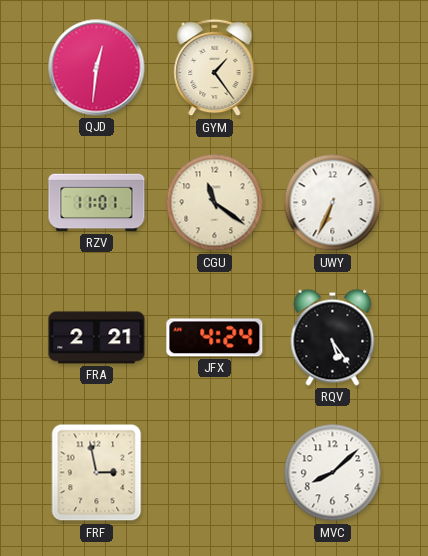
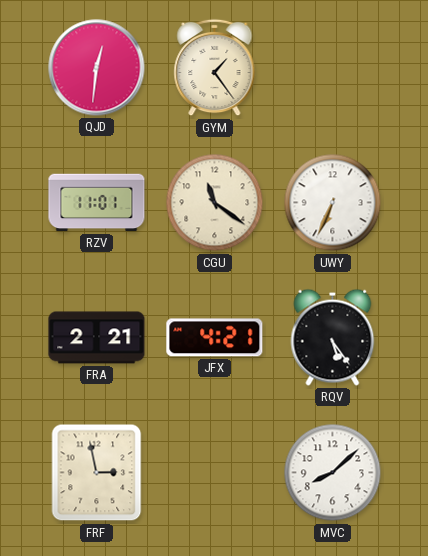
JFX: 4:24 -> 4:21
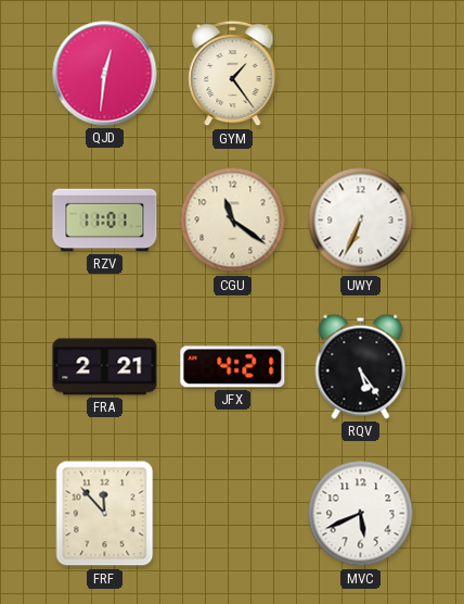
FRF: 2:58 -> 11:53
MVC: 8:08 -> 5:41
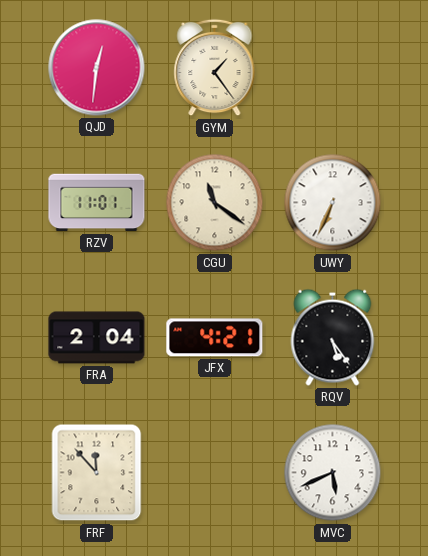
FRA: 2:21 -> 2:04
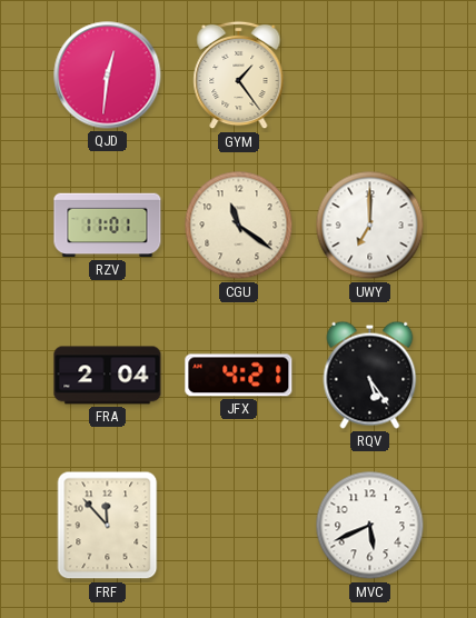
UWY: 6:34 -> 7:00
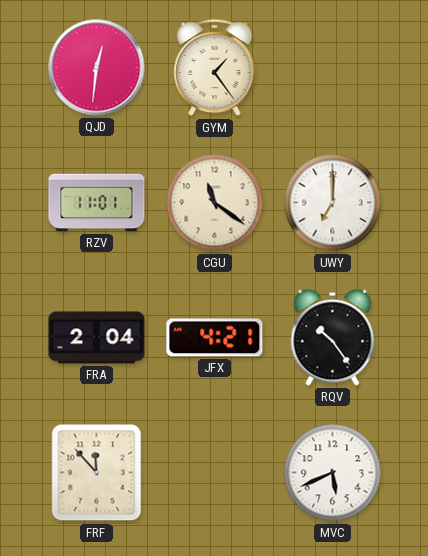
RQV: 5:24 -> 10:24
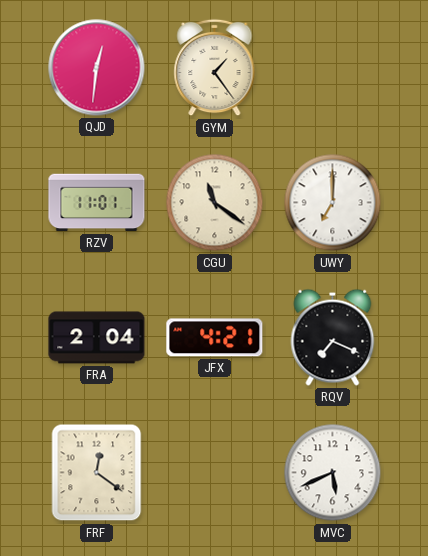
RQV: 10:24 -> 7:19
FRF: 11:53 -> 12:21
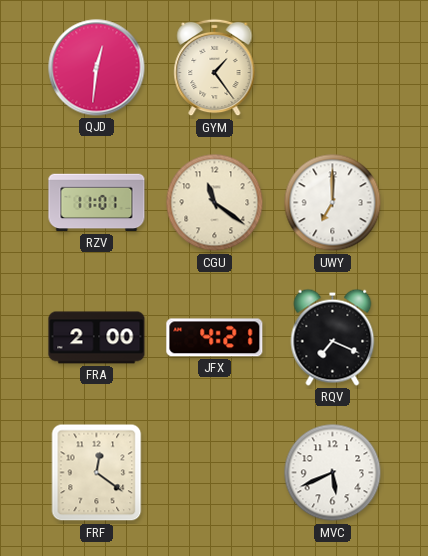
FRA: 2:04 -> 2:00
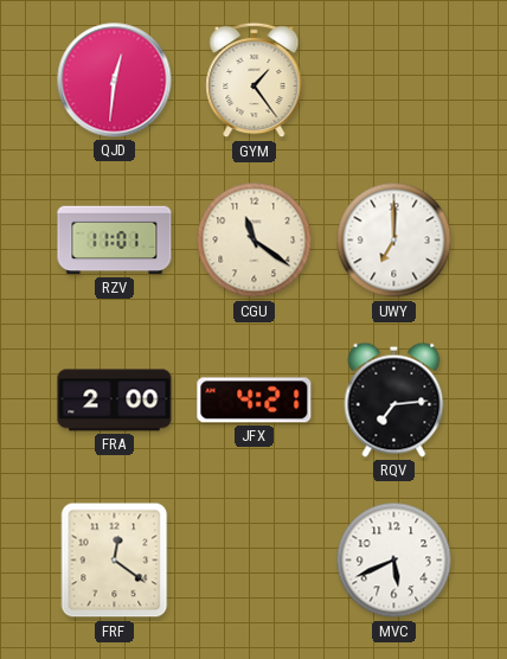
RQV: 7:19 -> 7:14
